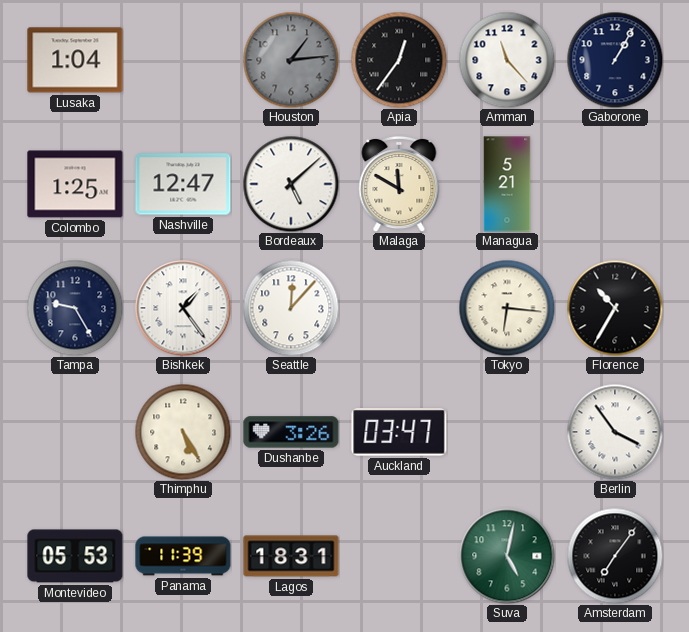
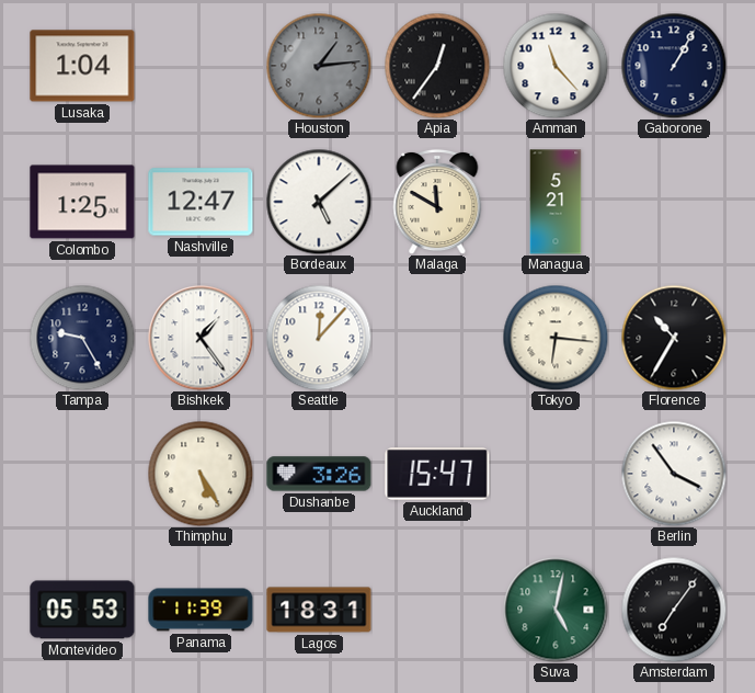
Auckland: 03:47 -> 15:47
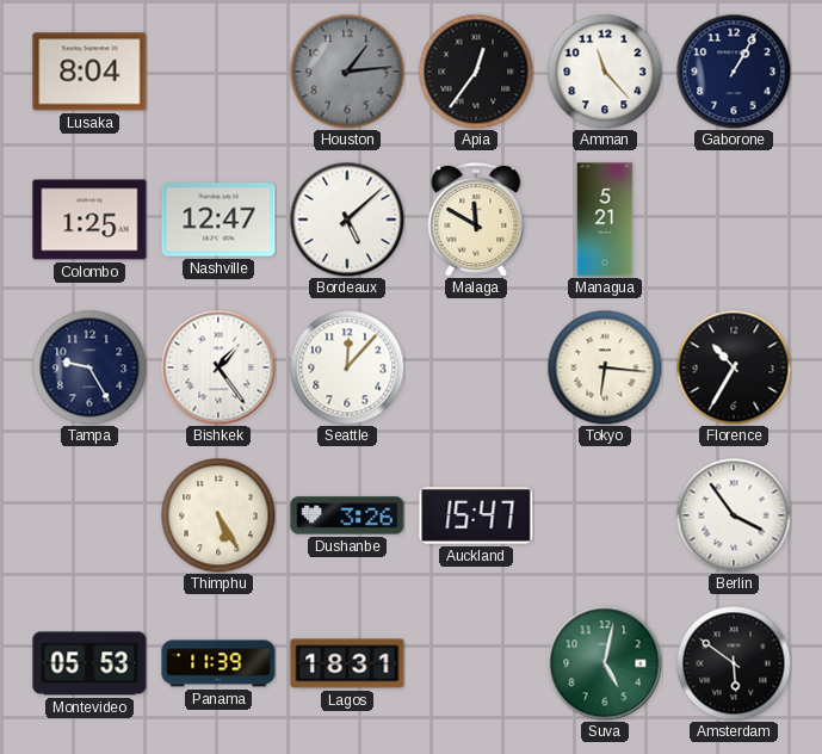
Lusaka: 1:04 -> 8:04
Amsterdam: 7:06 -> 5:51
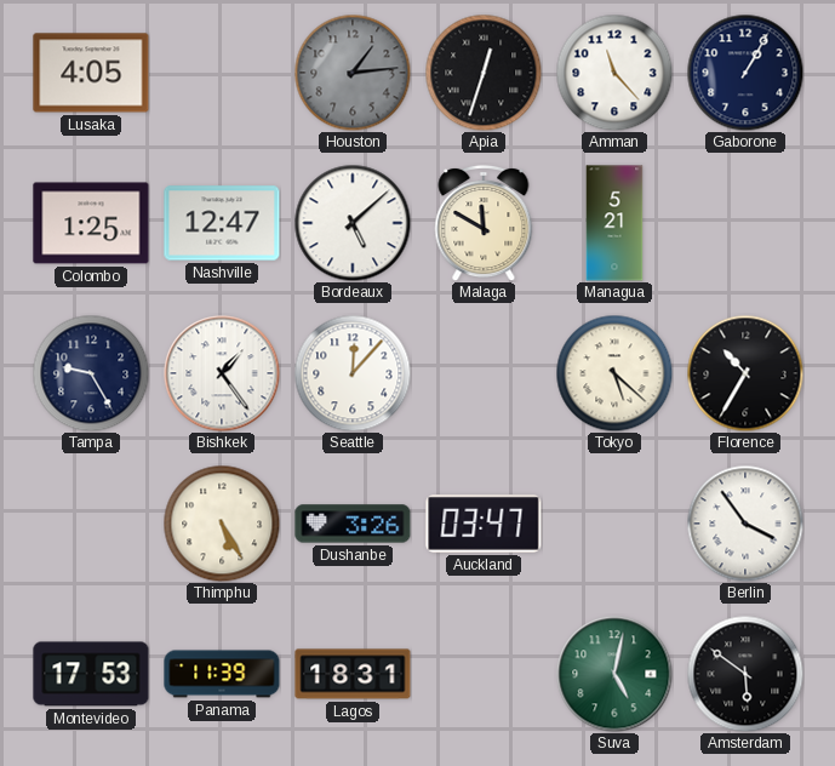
Lusaka: 8:04 -> 4:05
Apia: 12:36 -> 12:33
Tokyo: 6:16 -> 5:22
Auckland: 15:47 -> 03:47
Montevideo: 05:53 -> 17:53
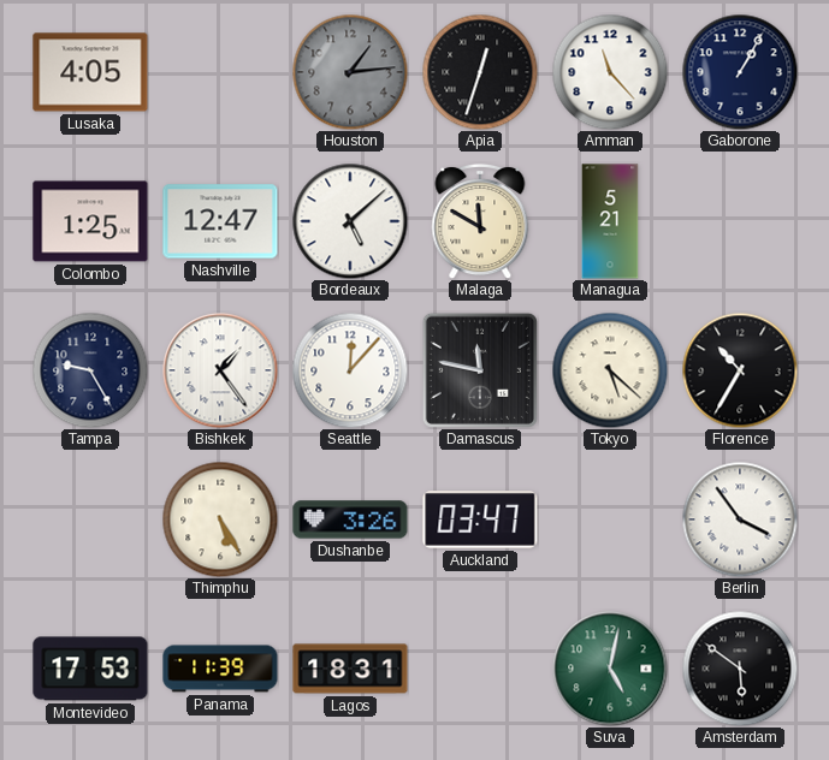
Damascus: none -> 11:47
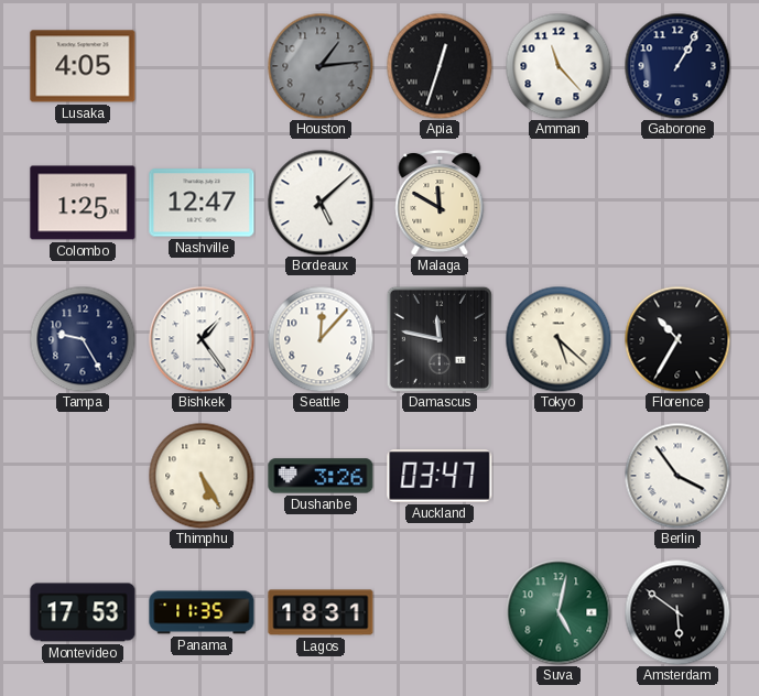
Managua: 5:21 -> none
Panama: 11:39 -> 11:35
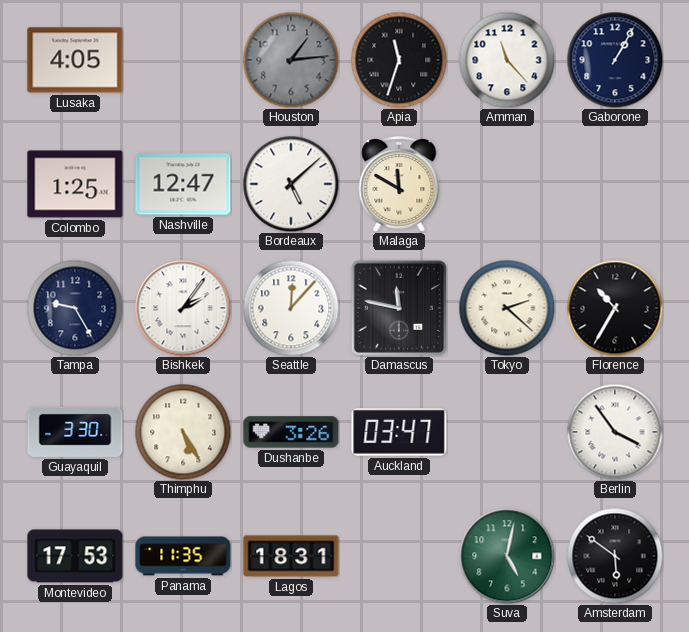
Apia: 12:33 -> 11:33
Bishkek: 1:24 -> 2:06
Tokyo: 5:22 -> 2:22
Guayaquil: none -> 3:30
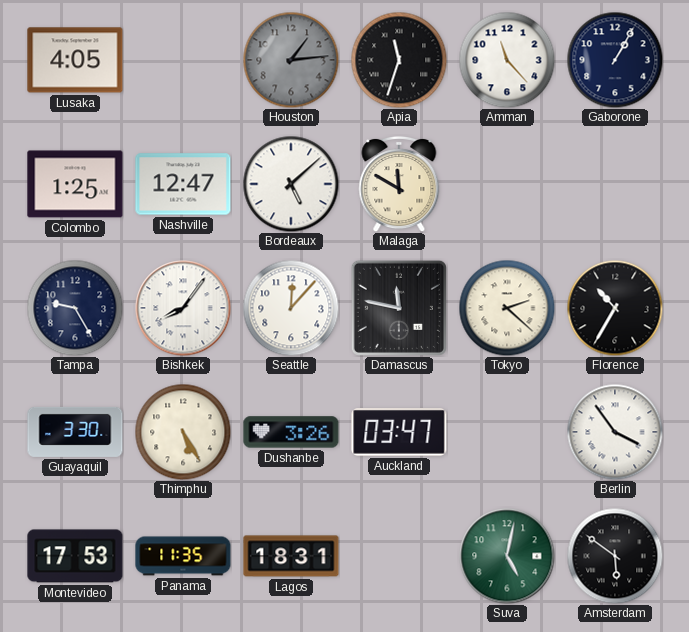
Bishkek: 2:06 -> 8:06
